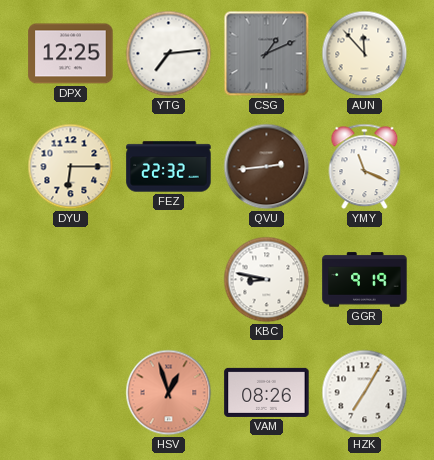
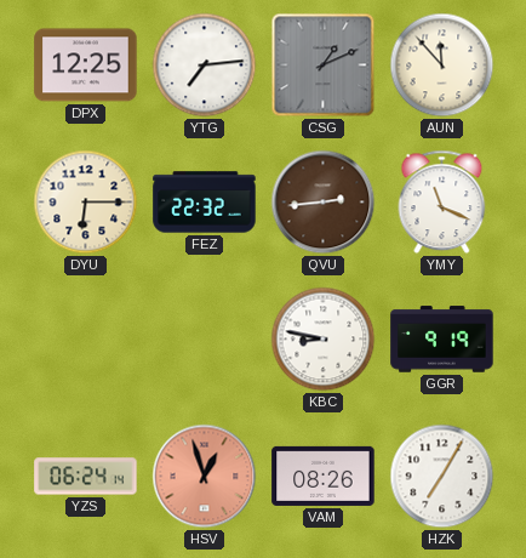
YZS: none -> 06:24
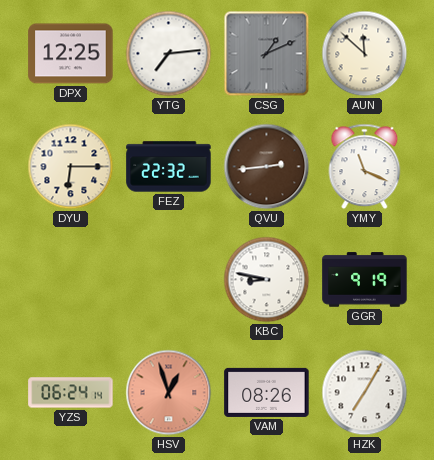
AUN: 11:53 -> 11:52
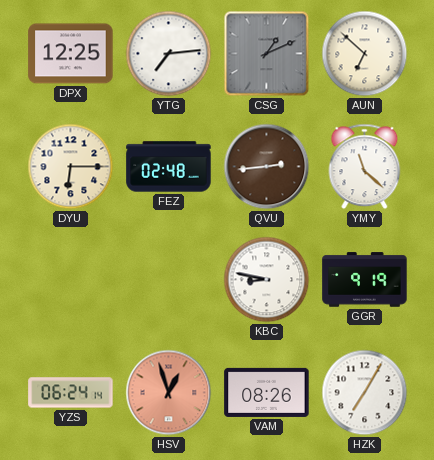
AUN: 11:52 -> 6:52
FEZ: 22:32 -> 02:48
YMY: 11:19 -> 11:22
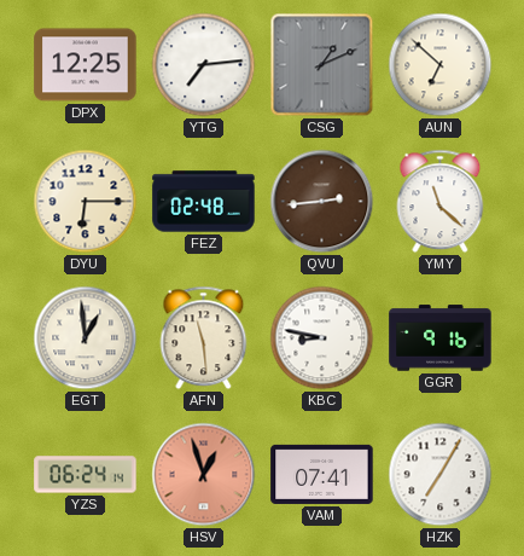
EGT: none -> 12:59
AFN: none -> 11:29
GGR: 9:19 -> 9:16
VAM: 08:26 -> 07:41
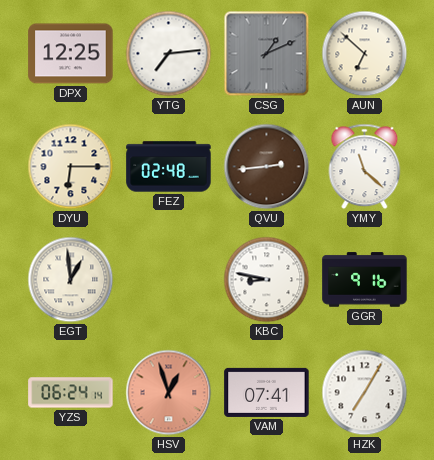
AFN: 11:29 -> none
